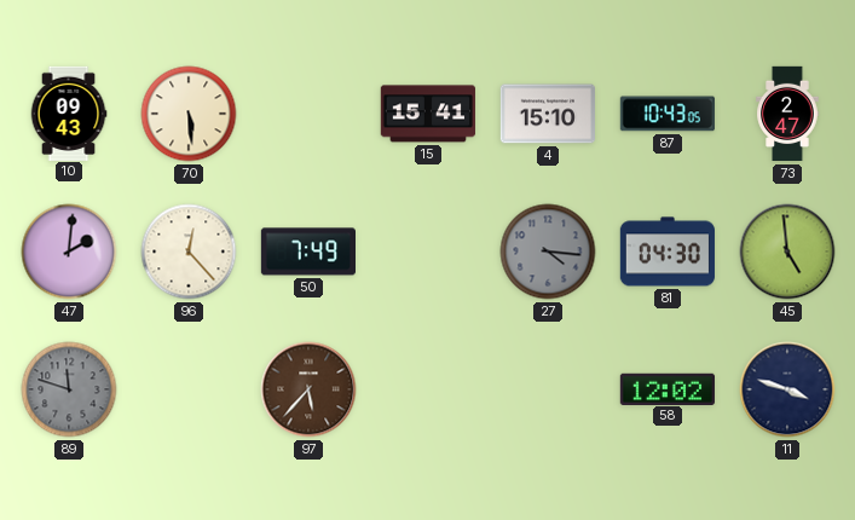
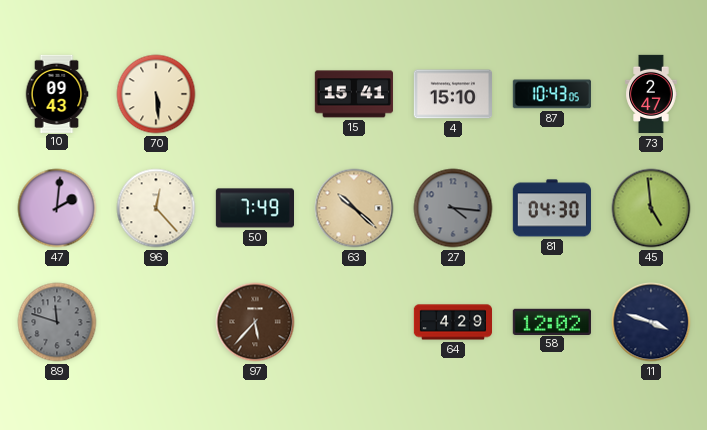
63: none -> 10:22
64: none -> 4:29
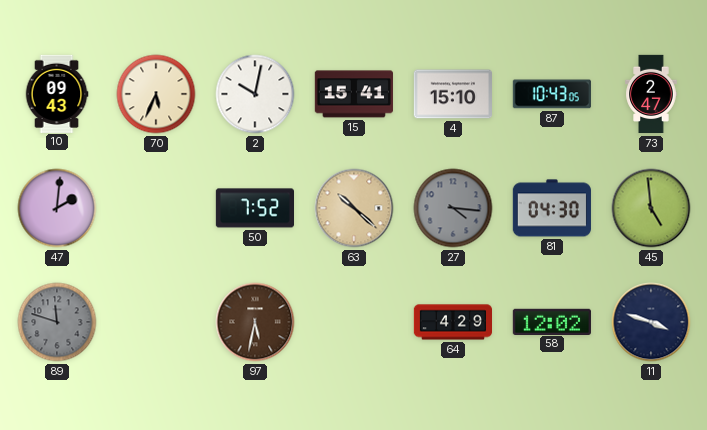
70: 5:29 -> 5:34
2: none -> 10:02
96: 12:23 -> none
50: 7:49 -> 7:52
97: 5:37 -> 5:32
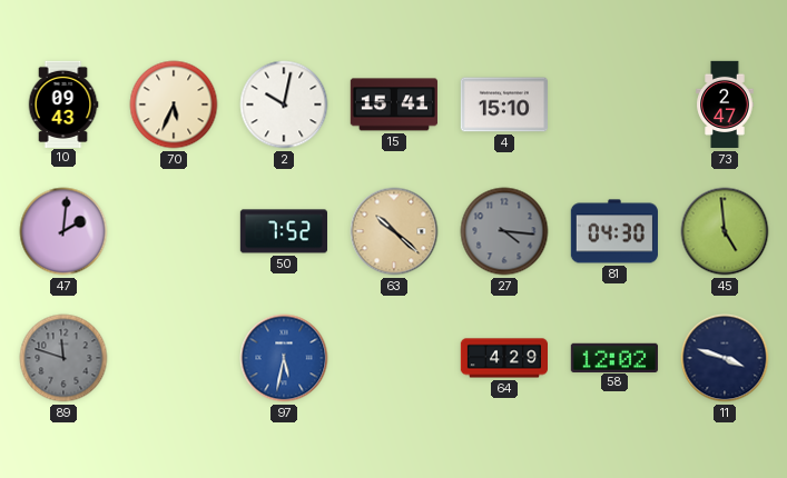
87: 10:43 -> none
97 dial: brown -> blue
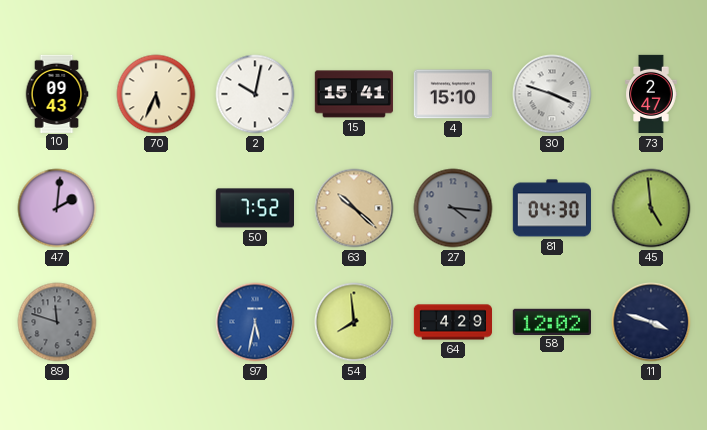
30: none -> 3:48
54: none -> 7:59
